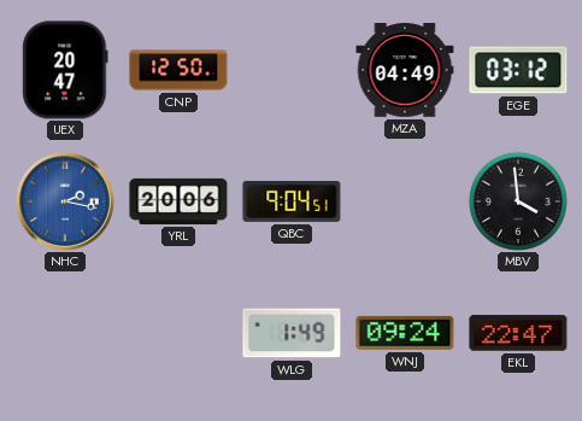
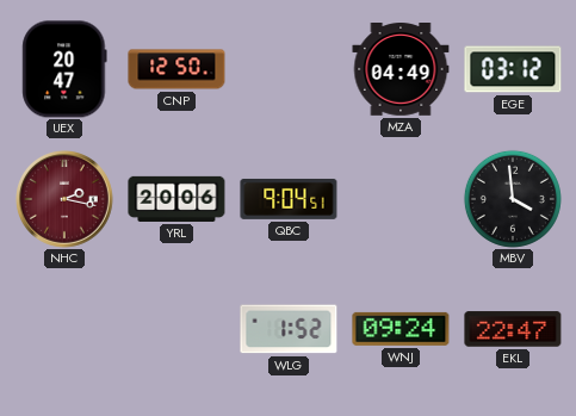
NHC dial: blue -> burgundy
WLG: 1:49 -> 1:52
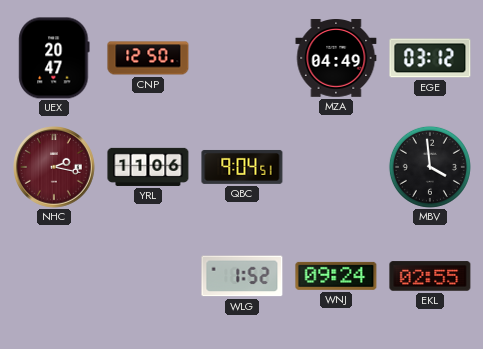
YRL: 20:06 -> 11:06
EKL: 22:47 -> 02:55
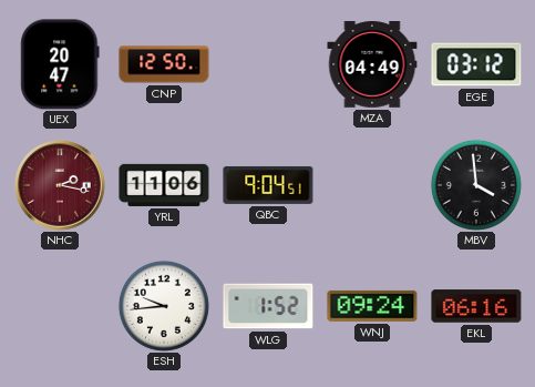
ESH: none -> 9:44
EKL: 02:55 -> 06:16
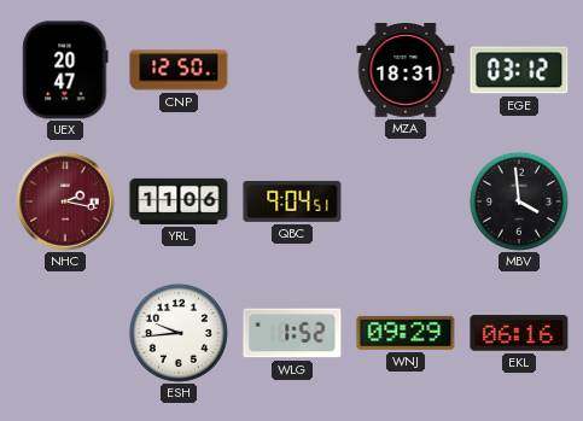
MZA: 04:49 -> 18:31
WNJ: 09:24 -> 09:29
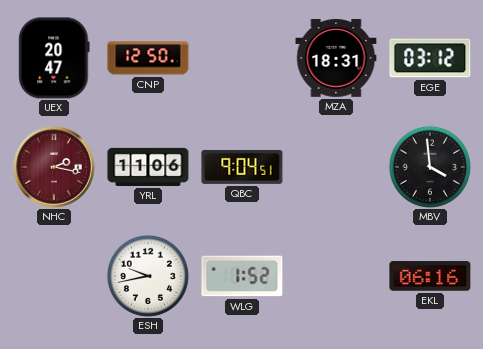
ESH: 9:44 -> 9:43
WNJ: 09:29 -> none
